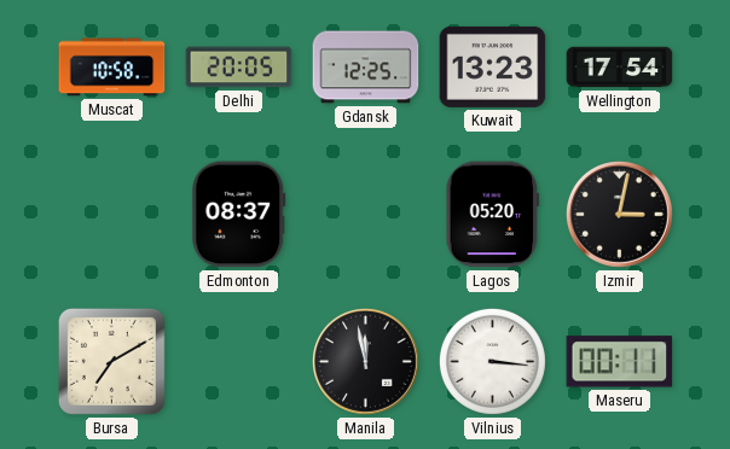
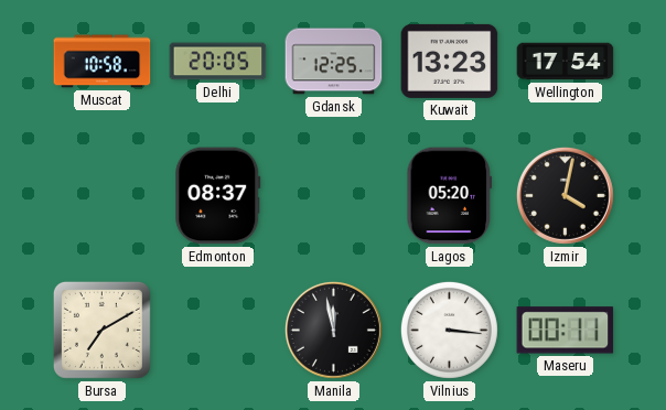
Izmir: 3:02 -> 4:02
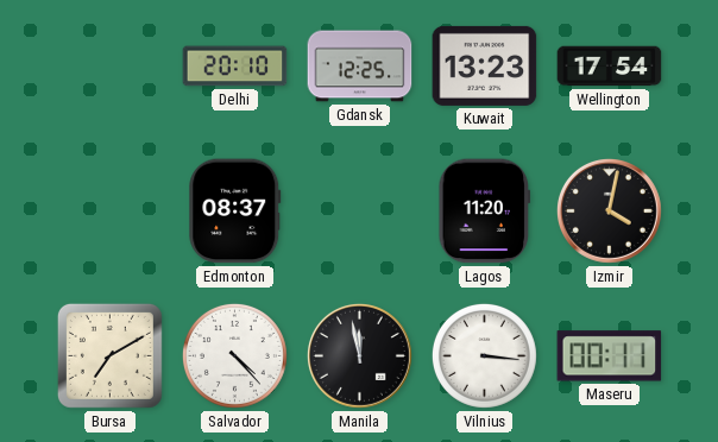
Muscat: 10:58 -> none
Delhi: 20:05 -> 20:10
Lagos: 05:20 -> 11:20
Salvador: none -> 4:23
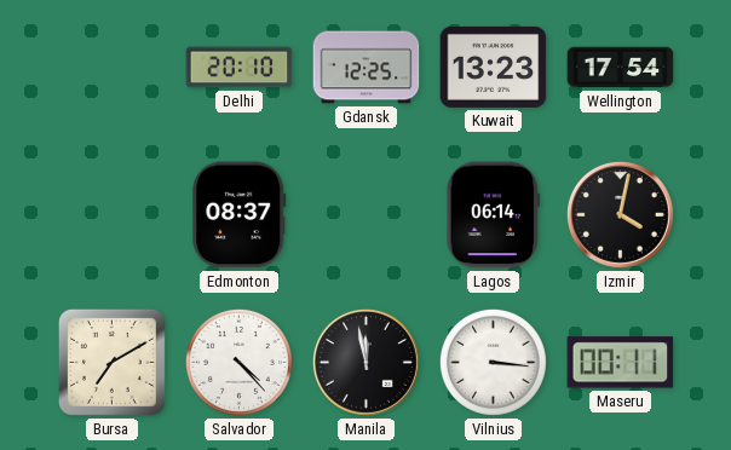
Lagos: 11:20 -> 06:14
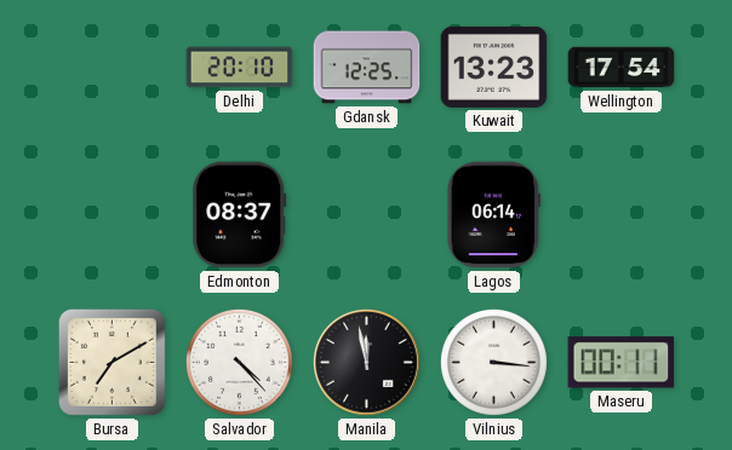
Izmir: 4:02 -> none
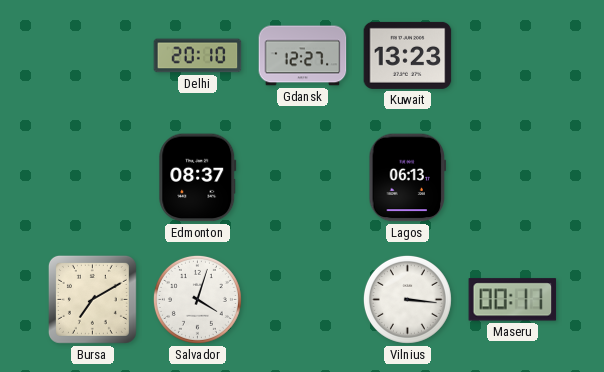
Gdansk: 12:25 -> 12:27
Wellington: 17:54 -> none
Lagos: 06:14 -> 06:13
Salvador: 4:23 -> 4:03
Manila: 11:58 -> none
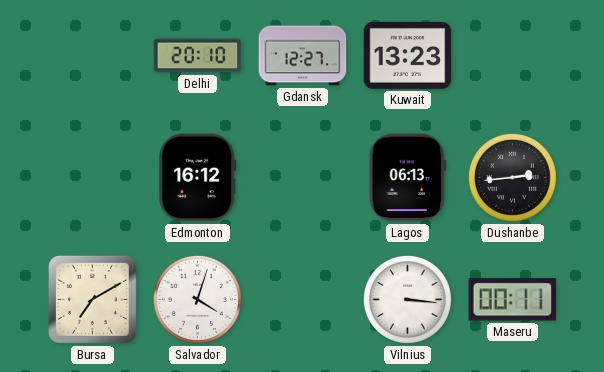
Edmonton: 08:37 -> 16:12
Dushanbe: none -> 2:44
